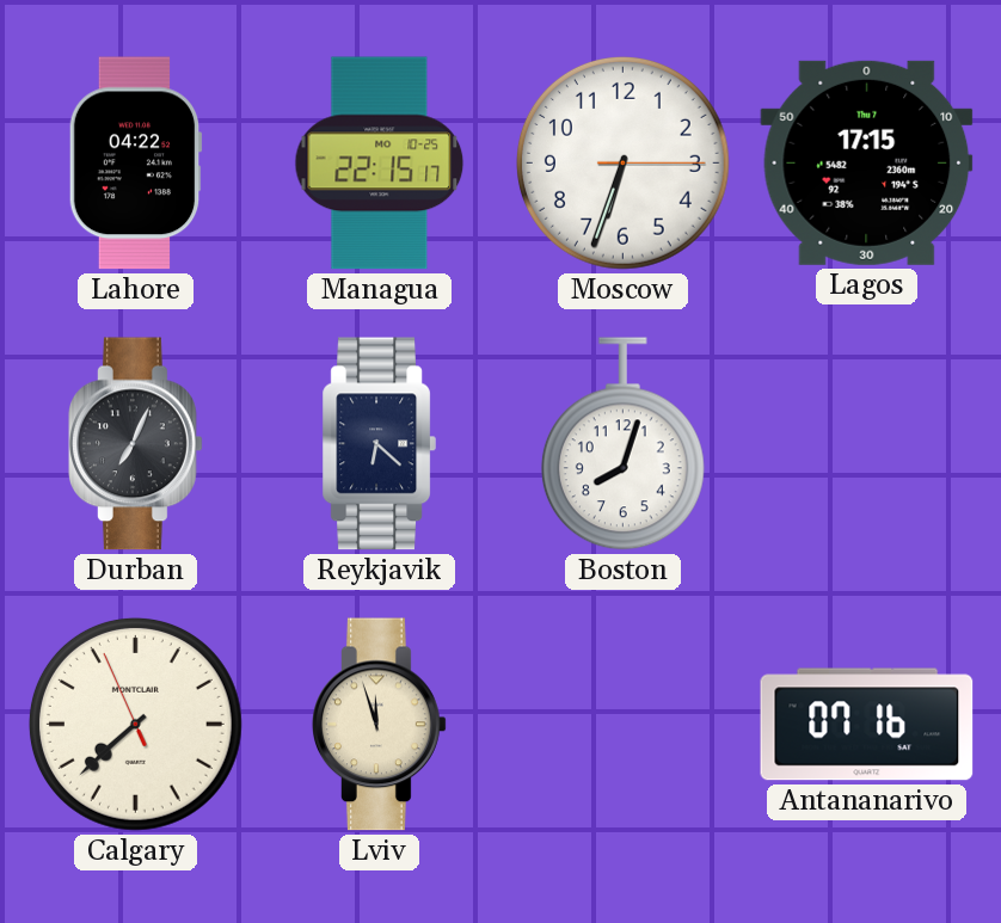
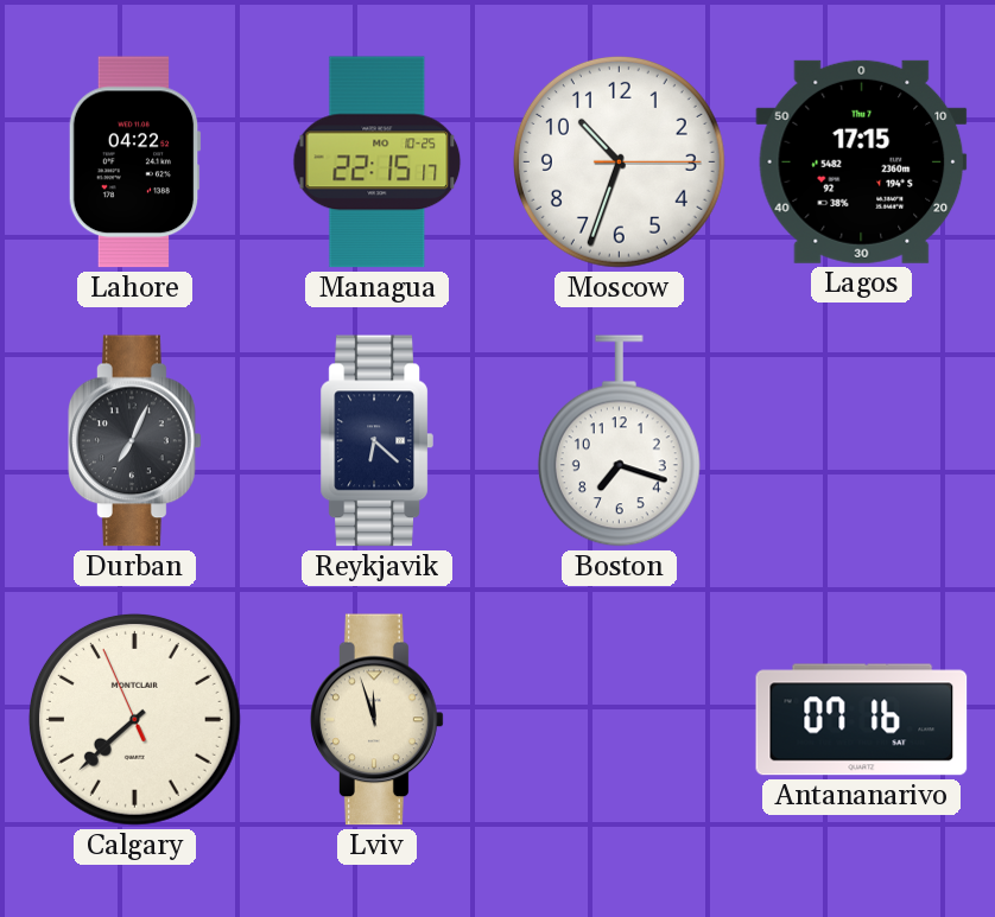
Moscow: 6:33 -> 10:33
Boston: 8:03 -> 7:18
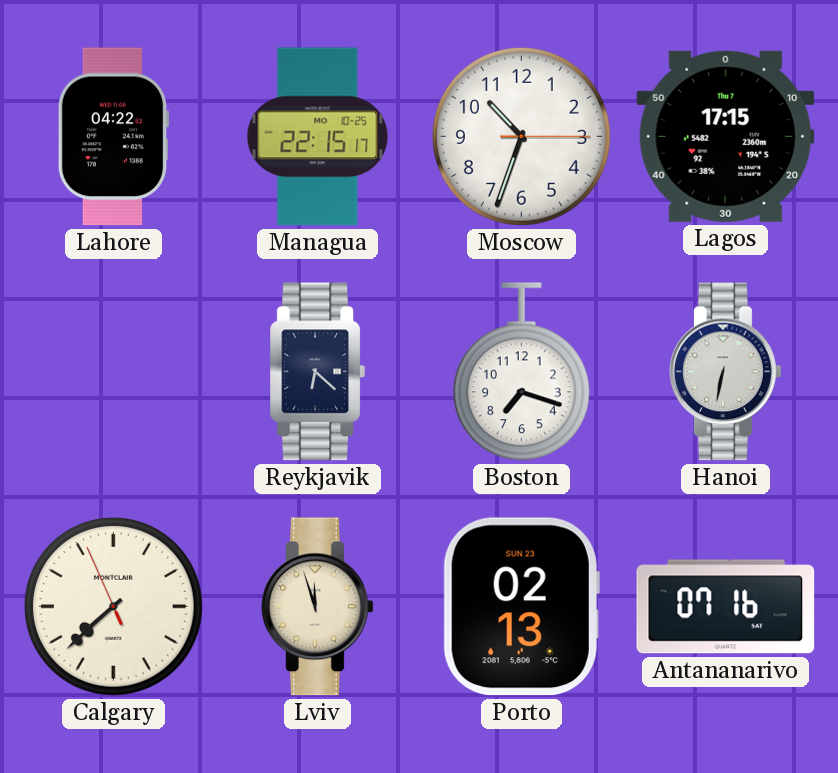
Durban: 7:04 -> none
Hanoi: none -> 6:32
Porto: none -> 02:13
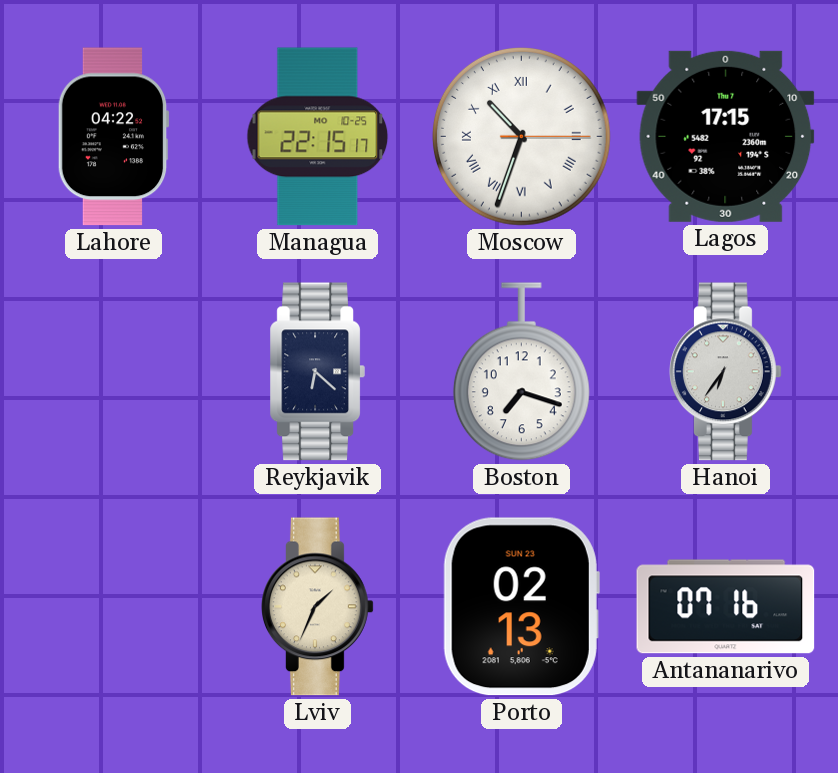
Moscow numerals: Arabic -> Roman
Hanoi: 6:32 -> 6:36
Calgary: 7:37 -> none
Lviv: 11:57 -> 1:34
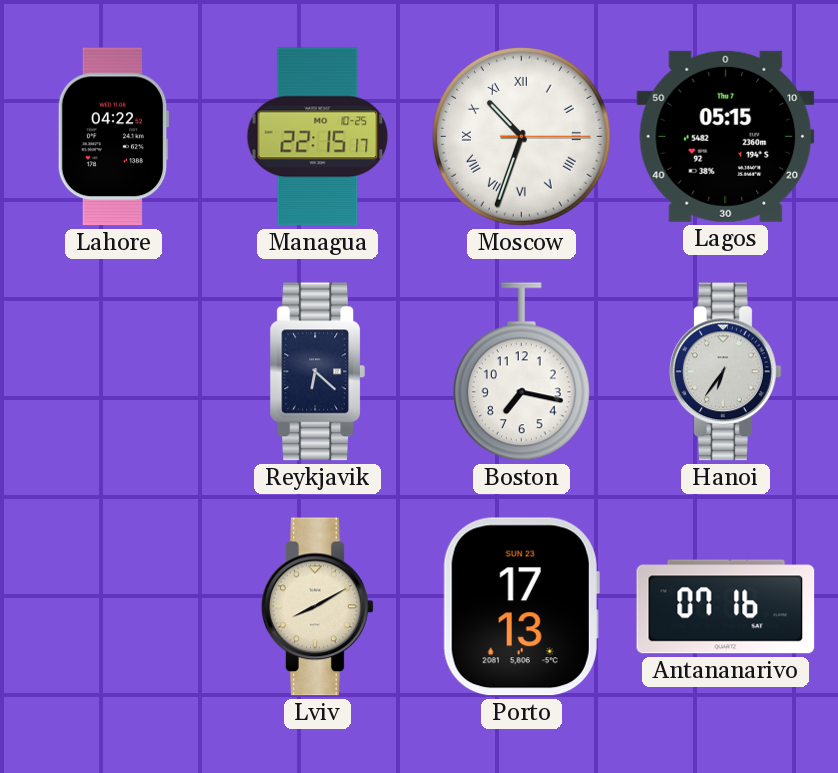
Lagos: 17:15 -> 05:15
Boston: 7:18 -> 7:17
Lviv: 1:34 -> 8:10
Porto: 02:13 -> 17:13
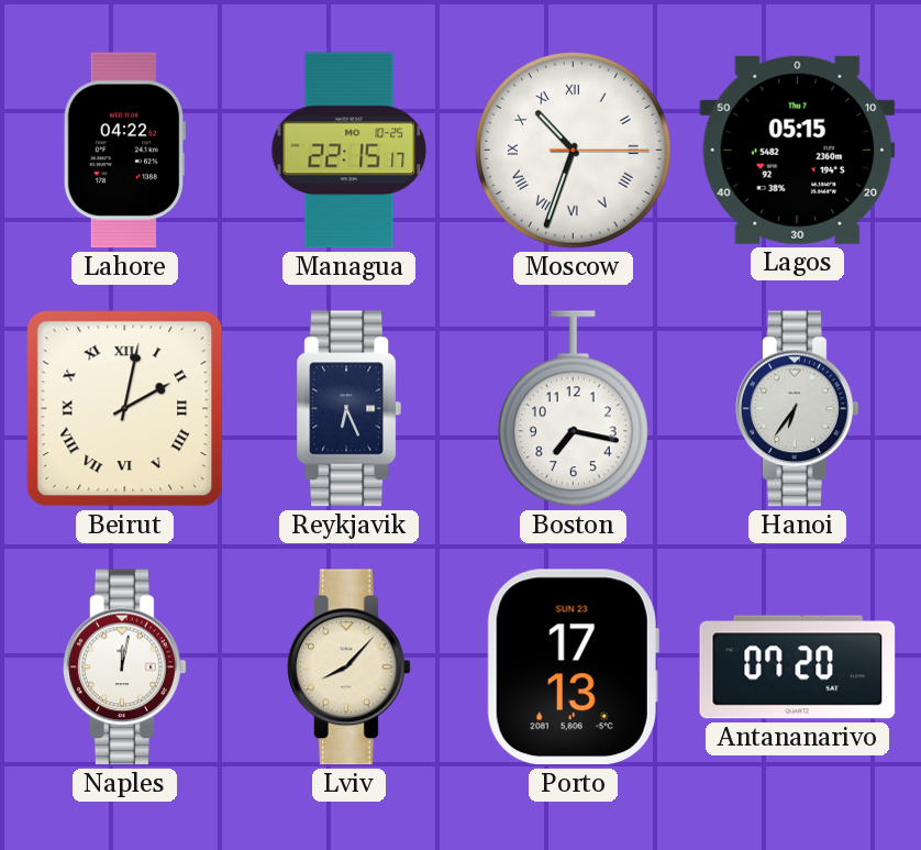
Beirut: none -> 2:02
Reykjavik: 6:22 -> 6:26
Naples: none -> 12:02
Lviv: 8:10 -> 8:07
Antananarivo: 07:16 -> 07:20
